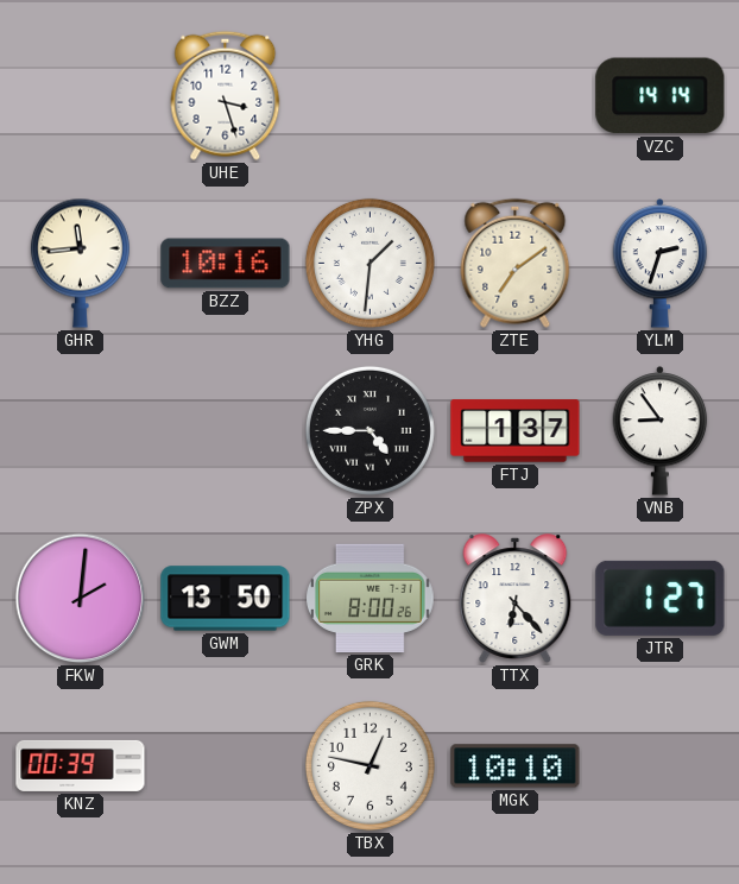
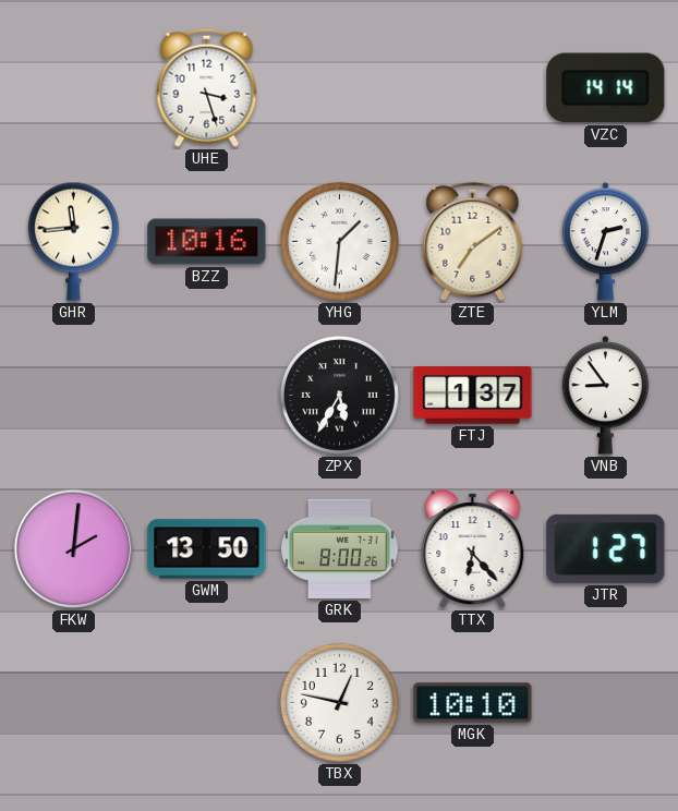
ZPX: 4:45 -> 5:35
KNZ: 00:39 -> none
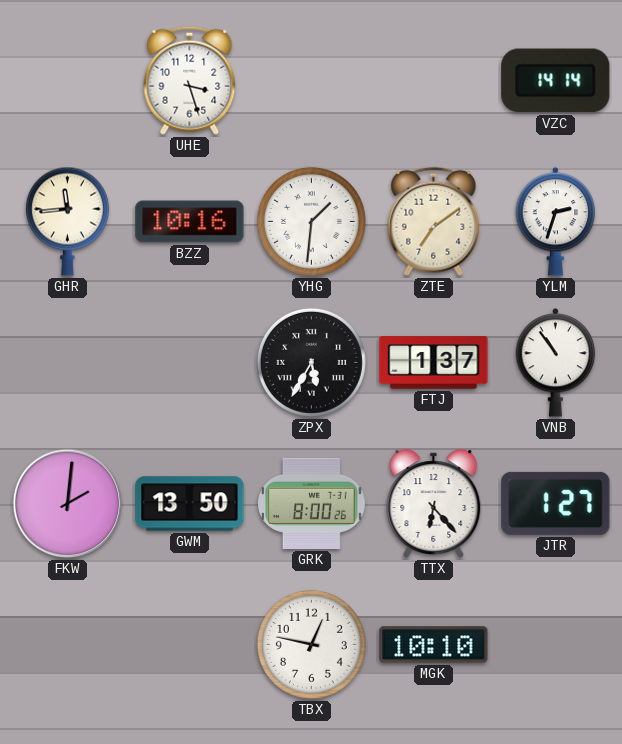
VNB: 8:54 -> 10:54
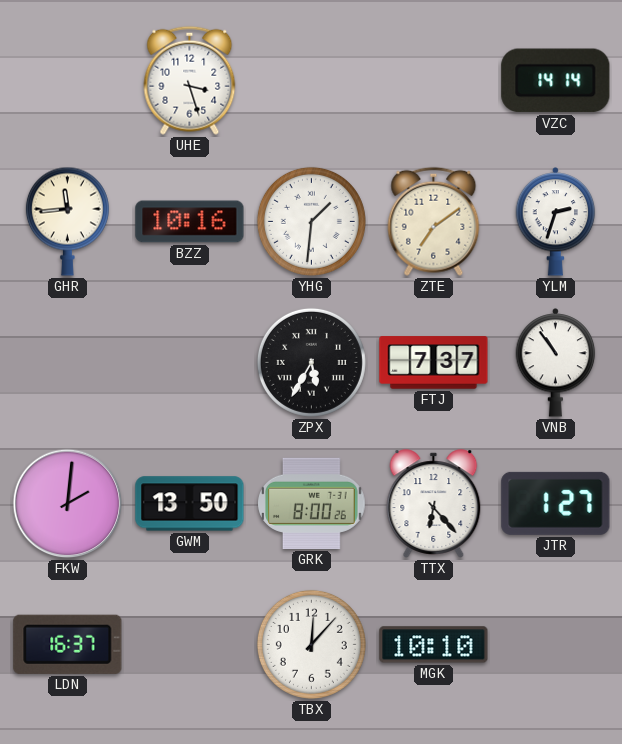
FTJ: 1:37 -> 7:37
LDN: none -> 16:37
TBX: 12:47 -> 12:07
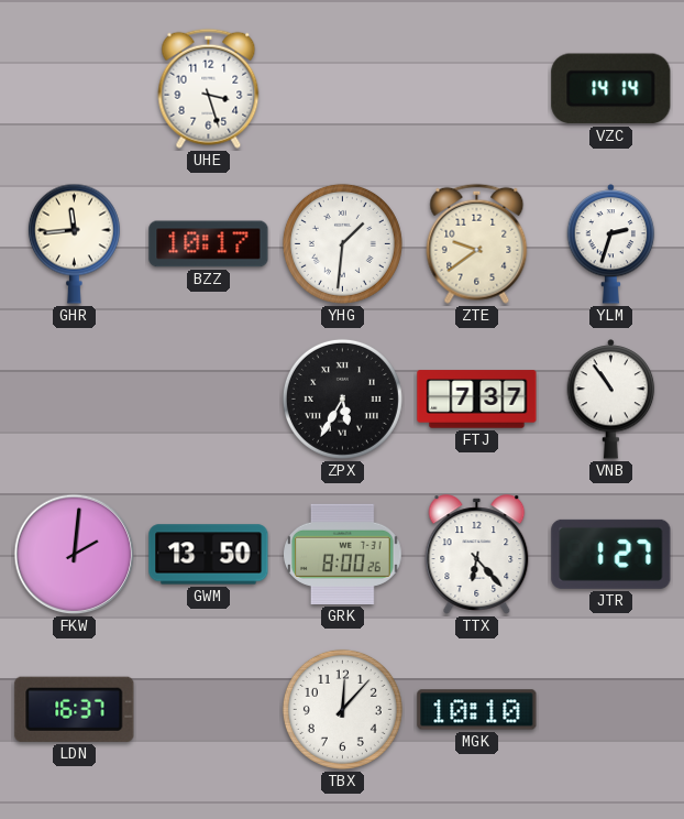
BZZ: 10:16 -> 10:17
ZTE: 7:09 -> 9:39
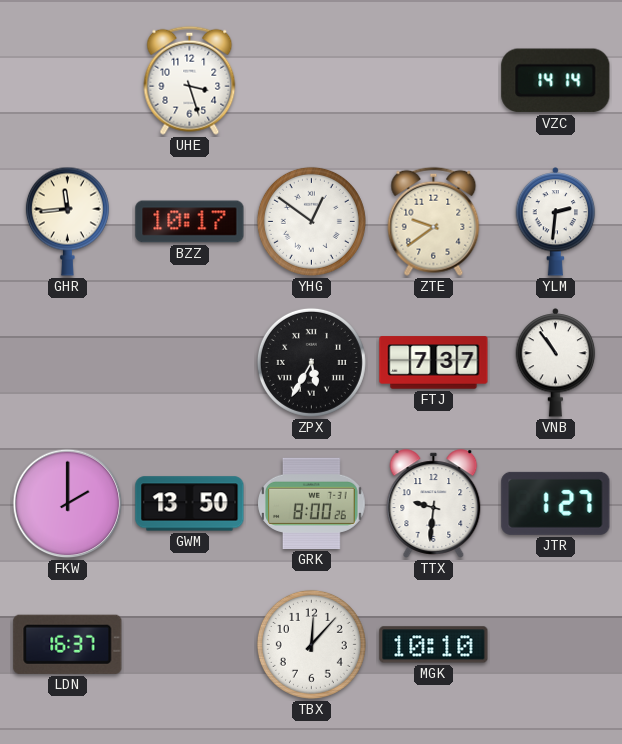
YHG: 1:31 -> 12:51
YLM: 2:33 -> 2:31
FKW: 2:01 -> 2:00
TTX: 6:23 -> 9:31
